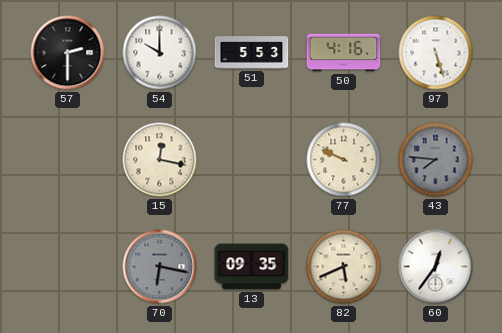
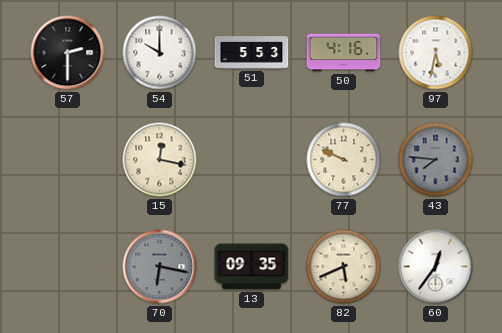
97: 5:27 -> 5:32
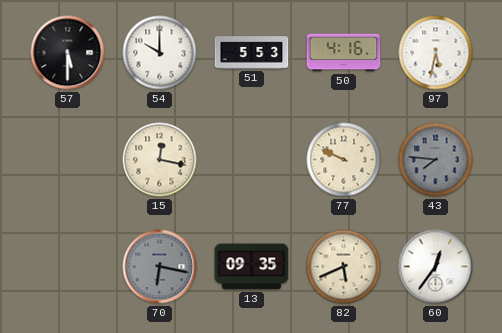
57: 2:30 -> 5:30
